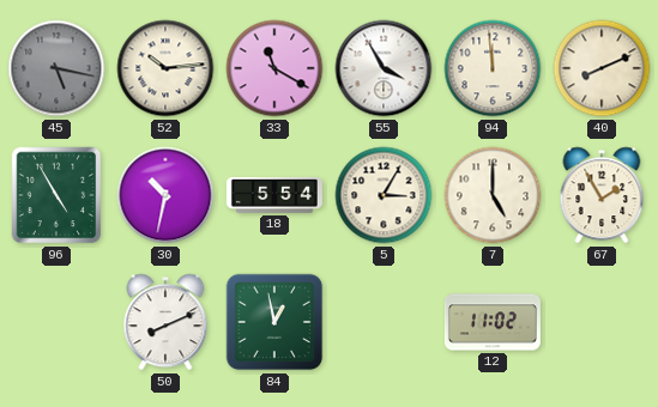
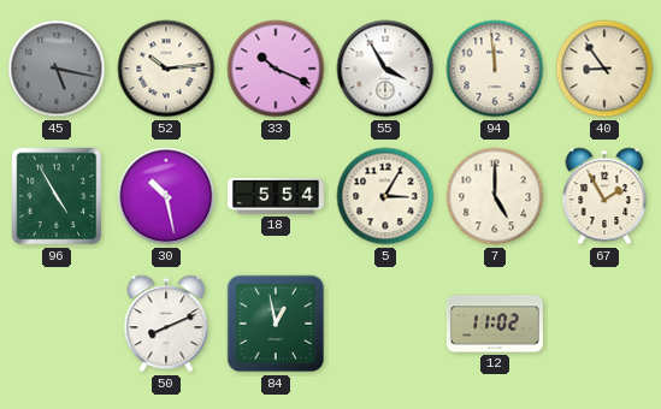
33: 11:20 -> 10:19
40: 8:11 -> 8:54
30: 10:32 -> 10:28
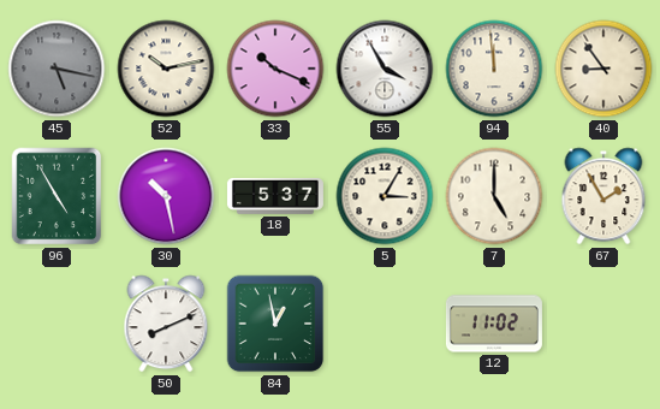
52: 10:14 -> 10:13
18: 5:54 -> 5:37
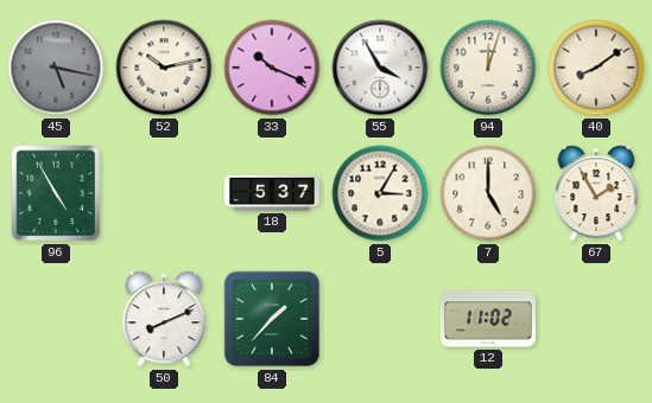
94: 11:59 -> 12:03
40: 8:54 -> 8:09
30: 10:28 -> none
84: 12:58 -> 1:37
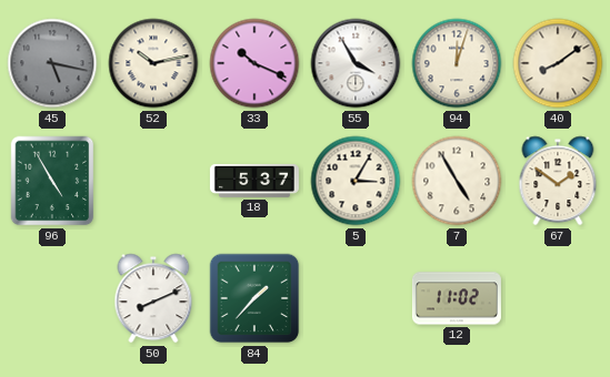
7: 5:00 -> 4:55
67: 1:55 -> 1:51
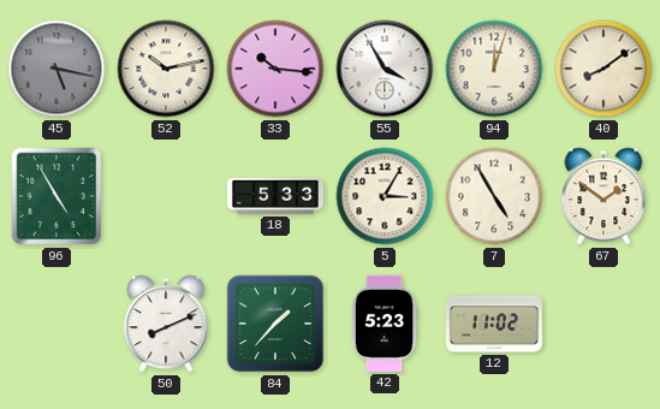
33: 10:19 -> 10:16
18: 5:37 -> 5:33
42: none -> 5:23
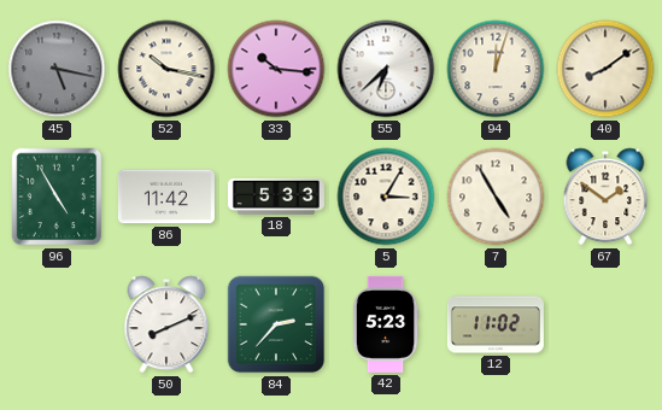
52: 10:13 -> 10:17
55: 3:55 -> 6:38
86: none -> 11:42
84: 1:37 -> 2:37
